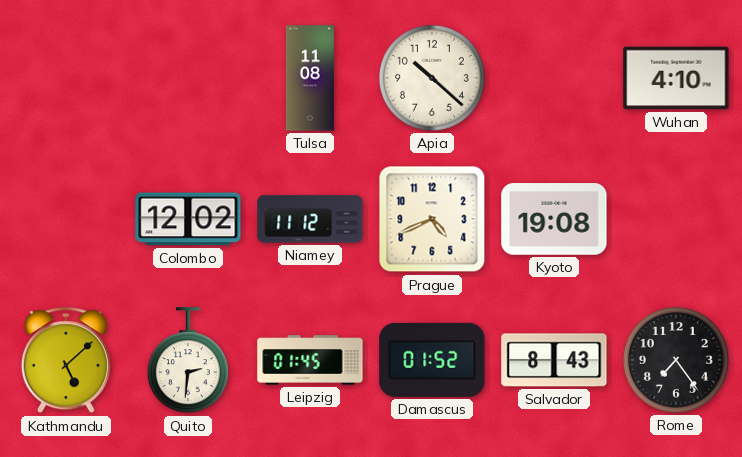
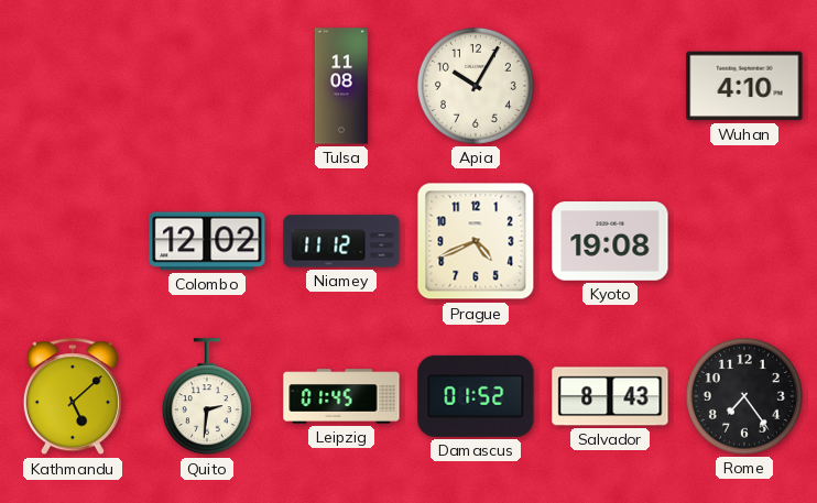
Apia: 10:22 -> 10:05
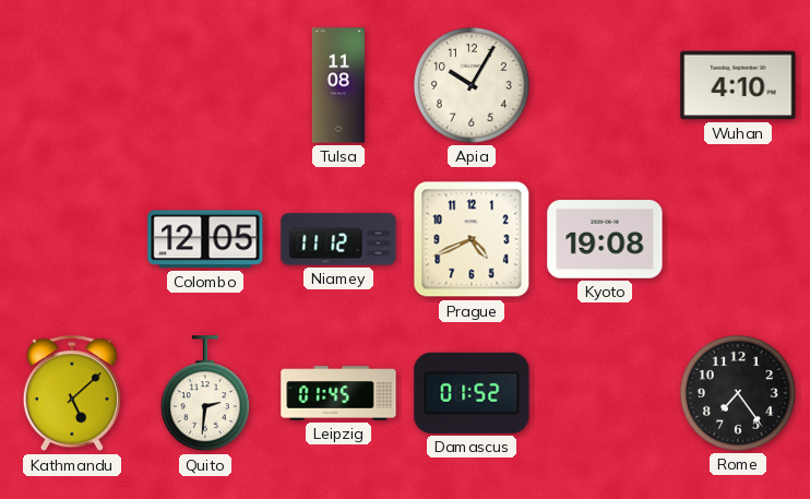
Colombo: 12:02 -> 12:05
Salvador: 8:43 -> none
